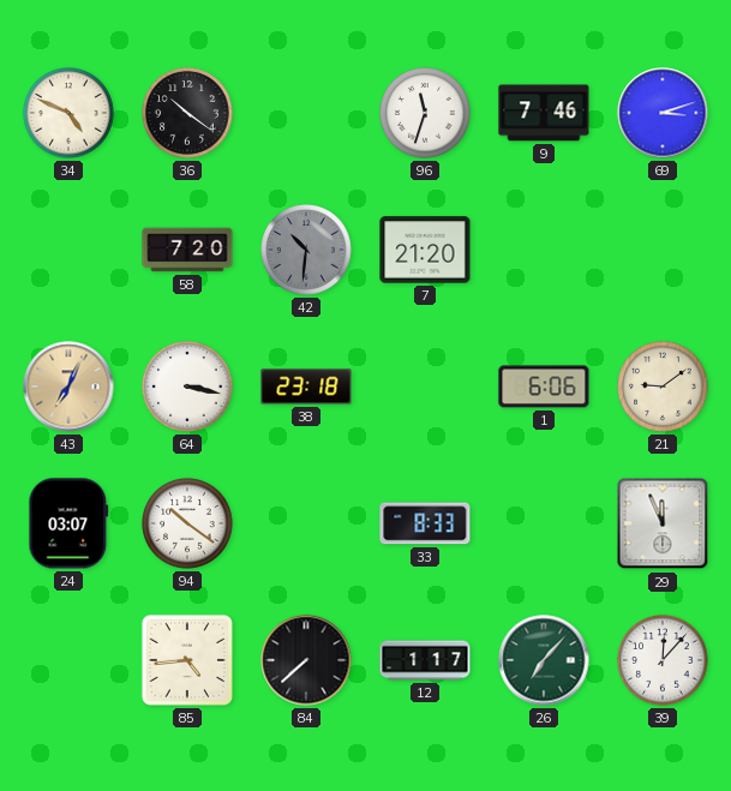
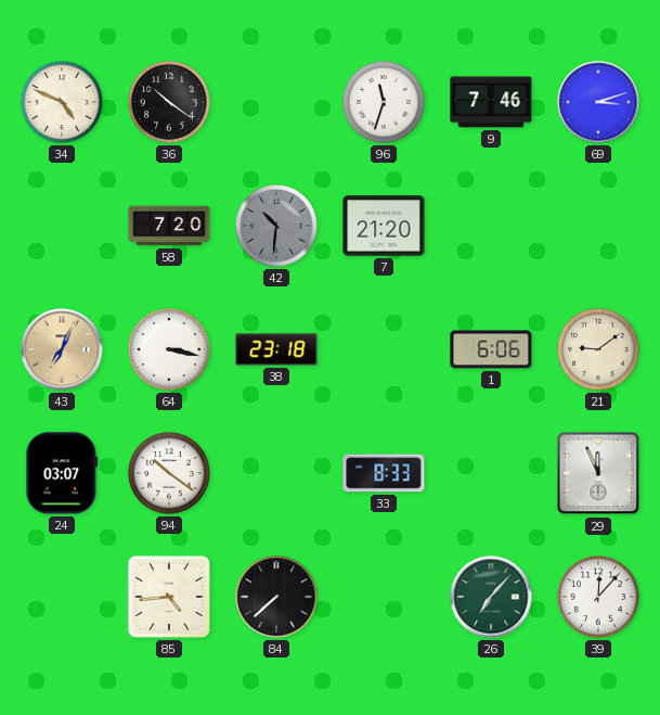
12: 1:17 -> none
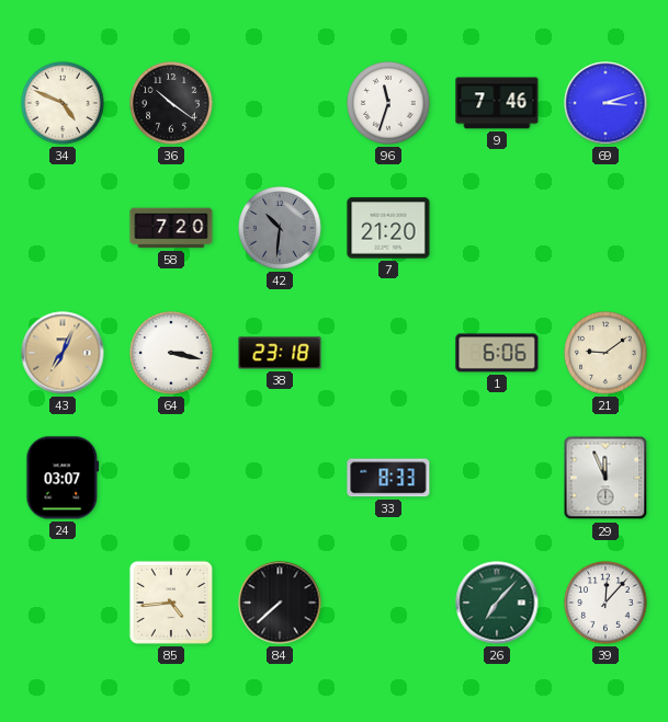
94: 10:21 -> none
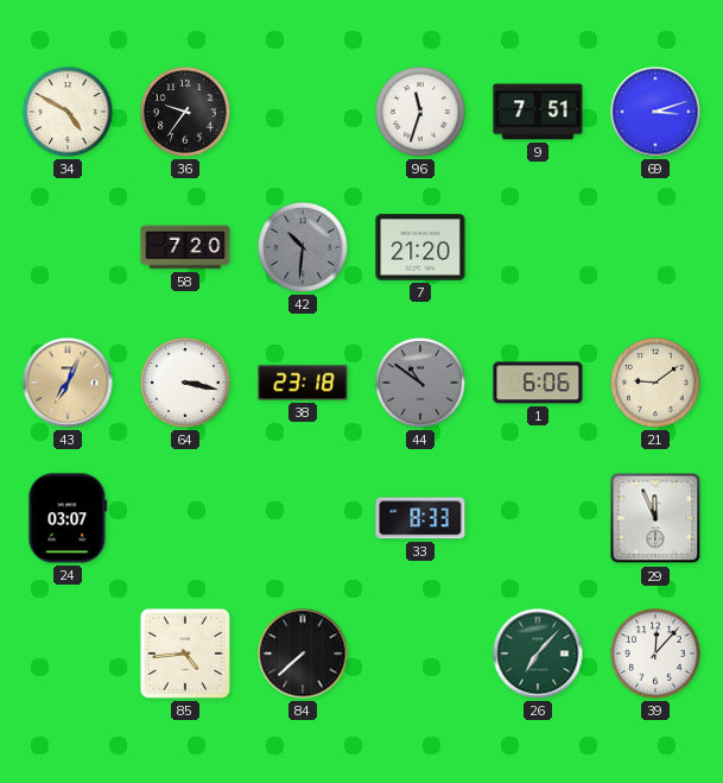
34: 4:49 -> 4:50
36: 10:21 -> 9:36
9: 7:46 -> 7:51
44: none -> 10:51
